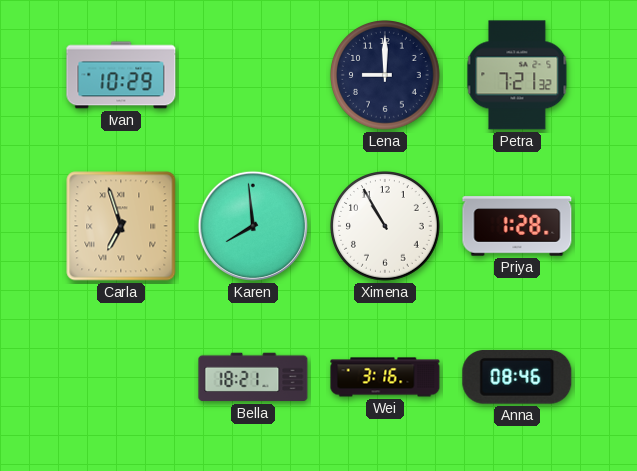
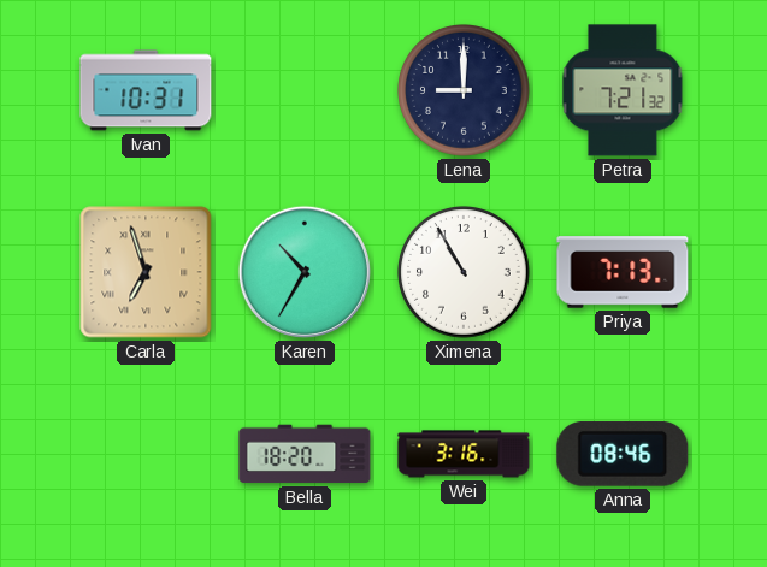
Ivan: 10:29 -> 10:31
Karen: 7:59 -> 10:35
Priya: 1:28 -> 7:13
Bella: 18:21 -> 18:20
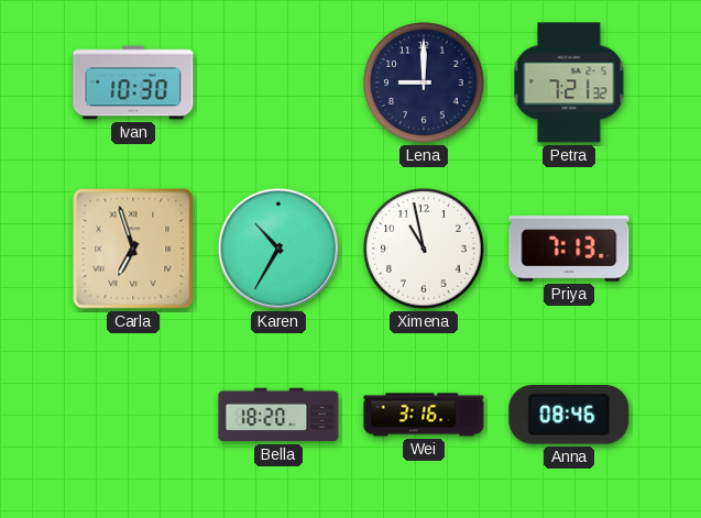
Ivan: 10:31 -> 10:30
Ximena: 10:55 -> 10:58
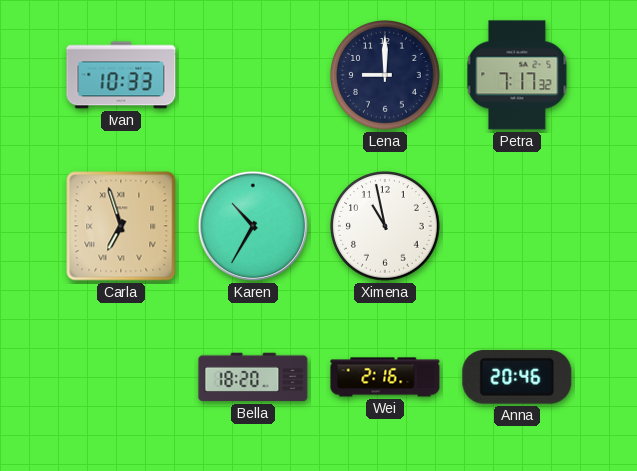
Ivan: 10:30 -> 10:33
Petra: 7:21 -> 7:17
Priya: 7:13 -> none
Wei: 3:16 -> 2:16
Anna: 08:46 -> 20:46
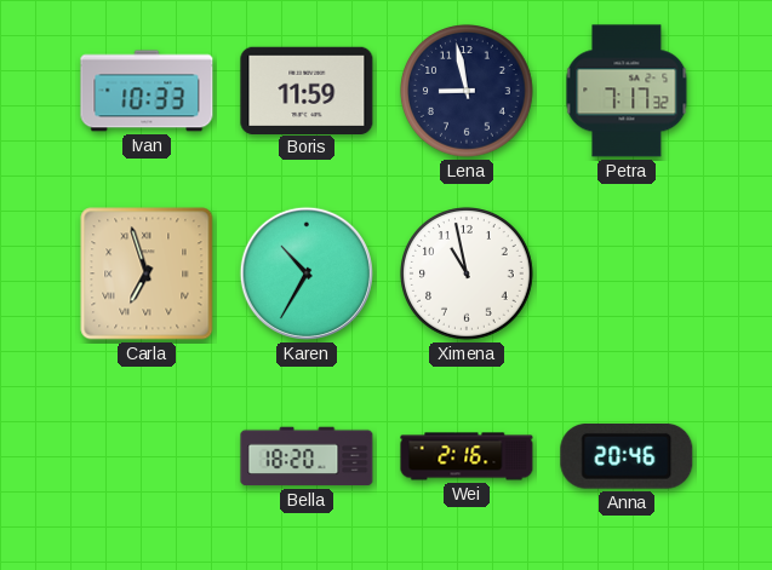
Boris: none -> 11:59
Lena: 9:00 -> 8:58
